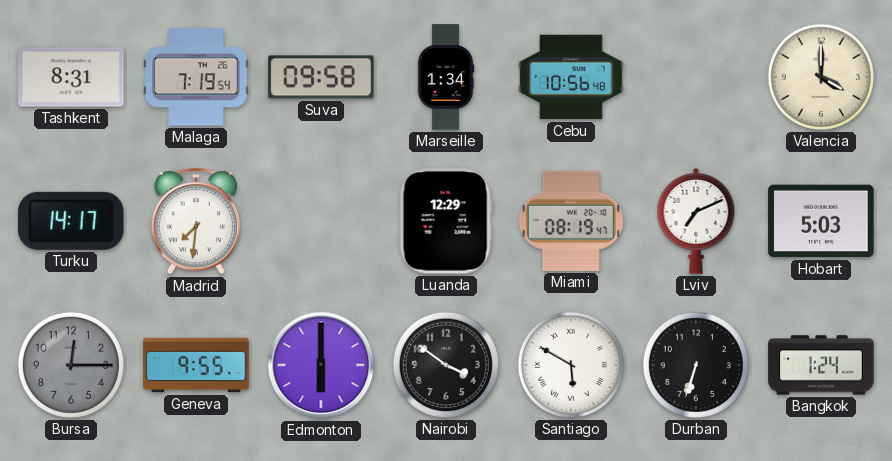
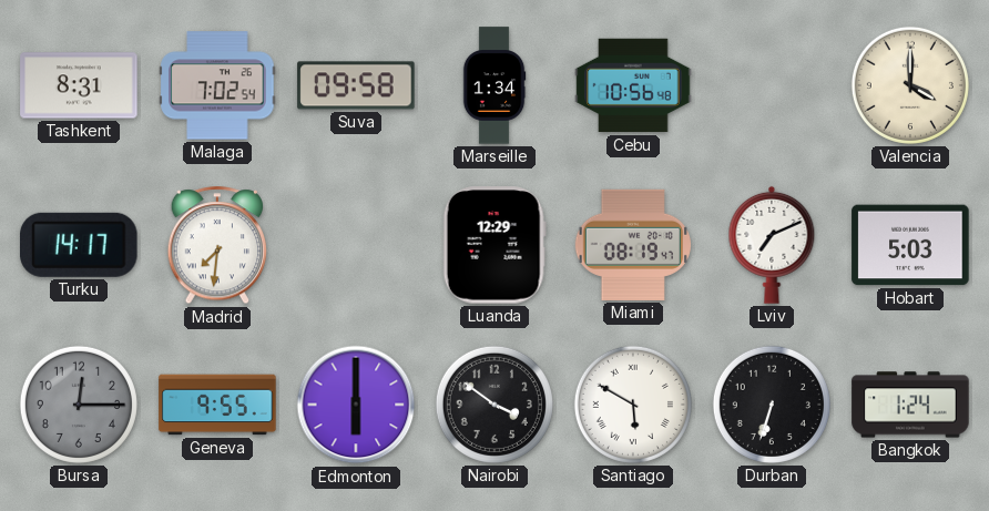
Malaga: 7:19 -> 7:02
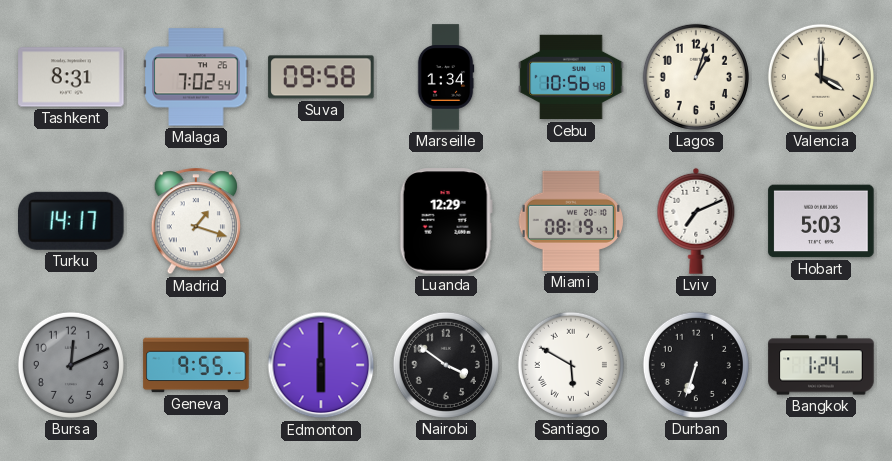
Lagos: none -> 1:03
Madrid: 7:31 -> 1:18
Bursa: 12:15 -> 12:11
